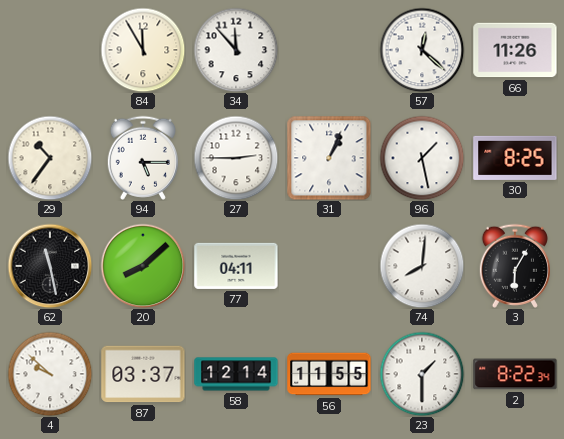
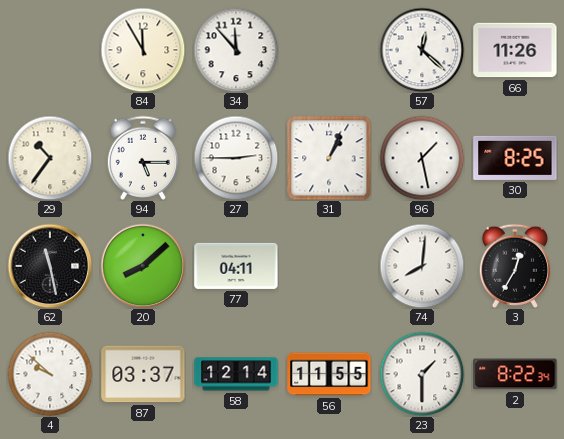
3: 6:05 -> 12:35
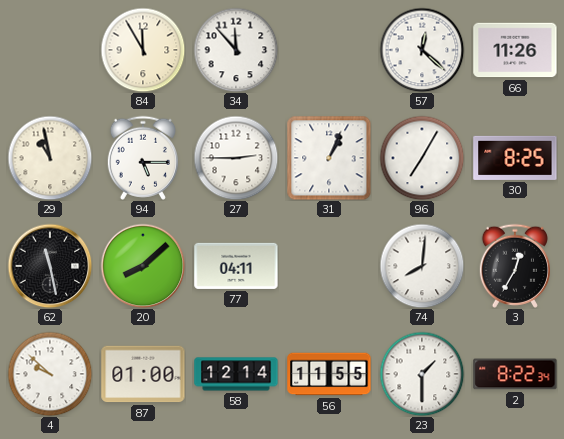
29: 10:36 -> 10:58
96: 1:28 -> 7:05
87: 03:37 -> 01:00
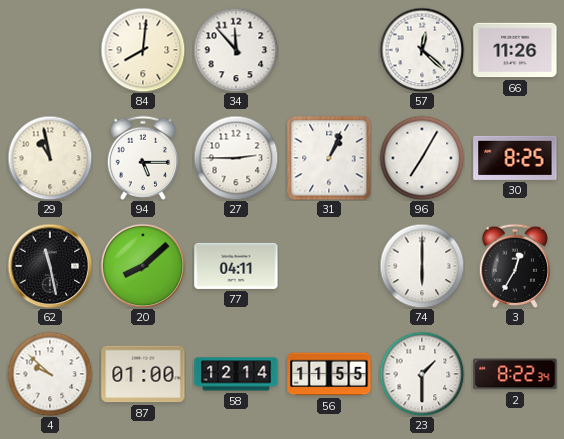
84: 11:55 -> 8:01
74: 8:01 -> 6:00
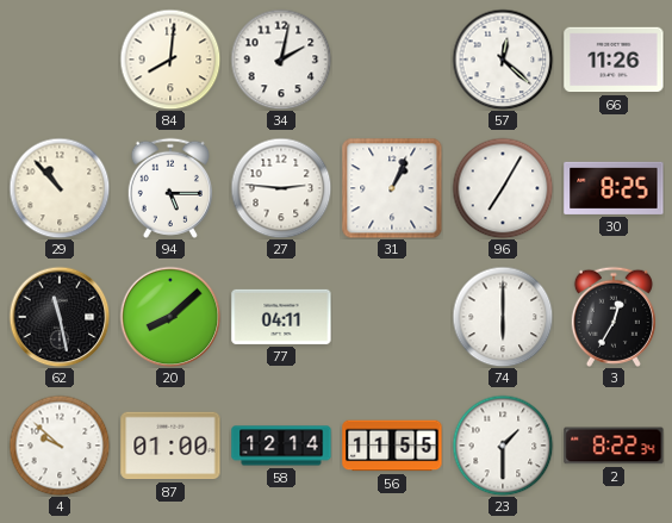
34: 11:53 -> 2:02
29: 10:58 -> 10:53
27: 2:45 -> 2:46
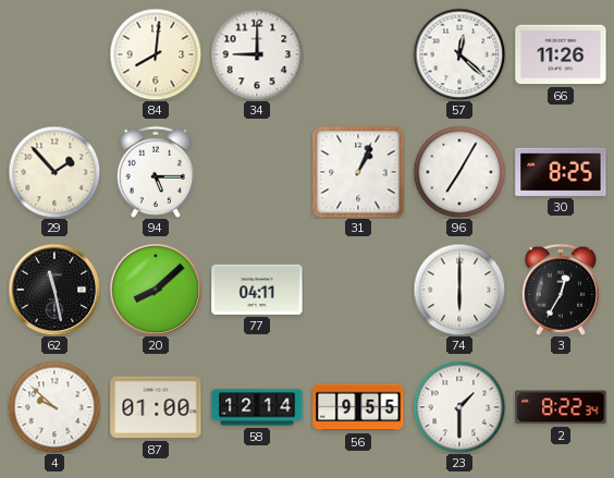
34: 2:02 -> 9:00
29: 10:53 -> 1:53
27: 2:46 -> none
56: 11:55 -> 9:55
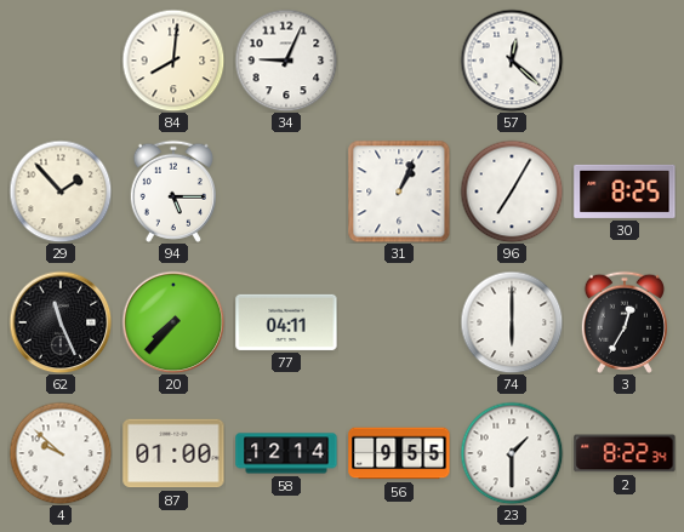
34: 9:00 -> 9:04
66: 11:26 -> none
62: 11:28 -> 11:26
20: 8:08 -> 7:37
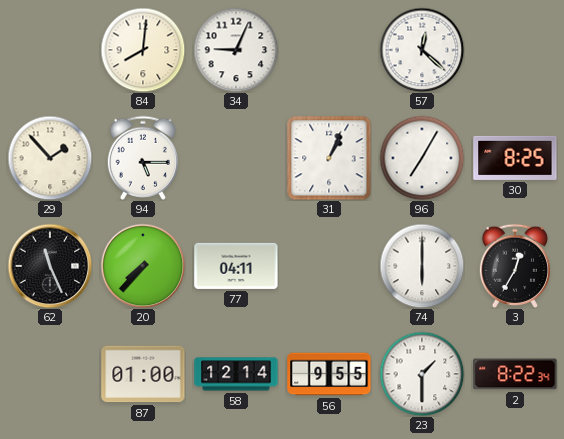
4: 9:52 -> none
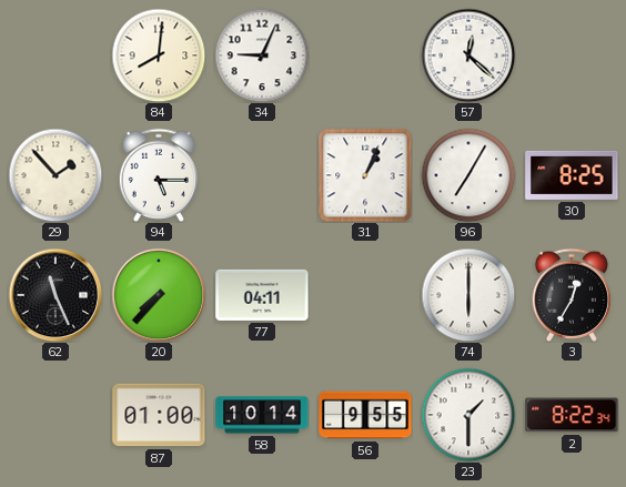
58: 12:14 -> 10:14
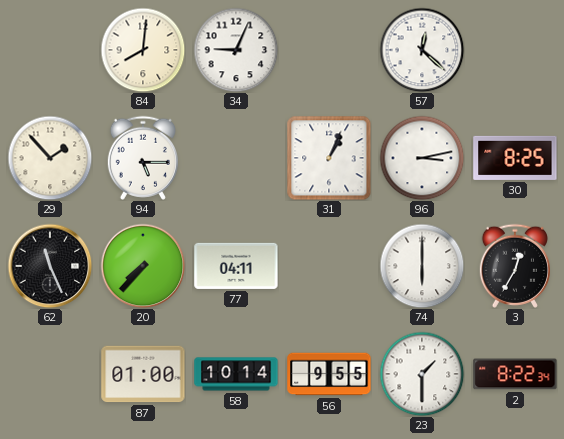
96: 7:05 -> 3:13
